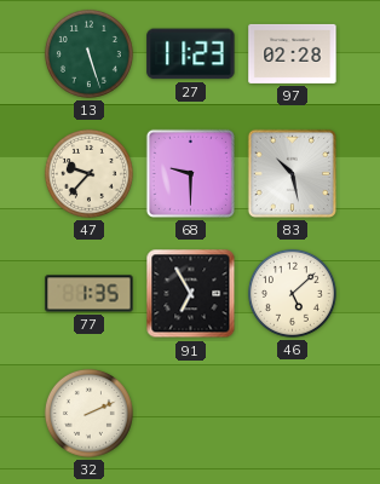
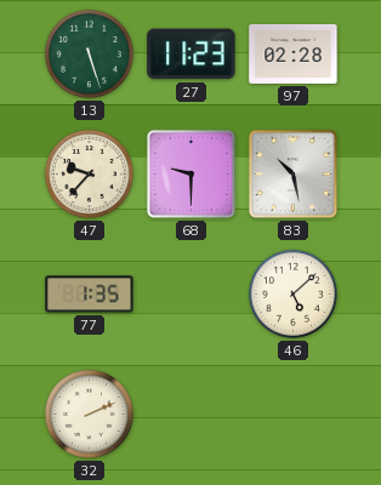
91: 6:55 -> none
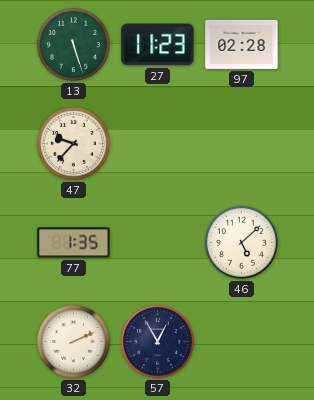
68: 9:30 -> none
83: 10:28 -> none
57: none -> 12:55
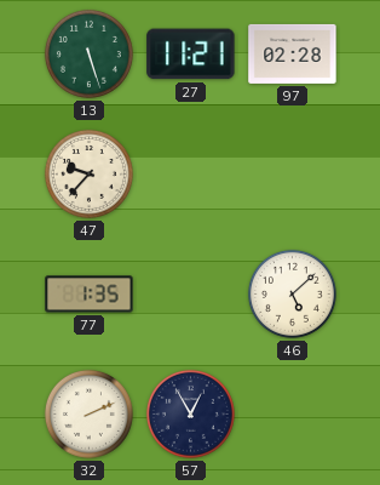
27: 11:23 -> 11:21
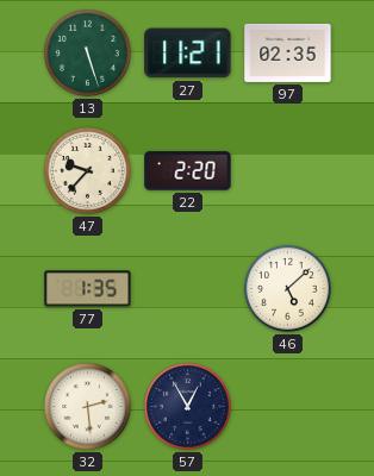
97: 02:28 -> 02:35
22: none -> 2:20
32: 2:11 -> 2:29
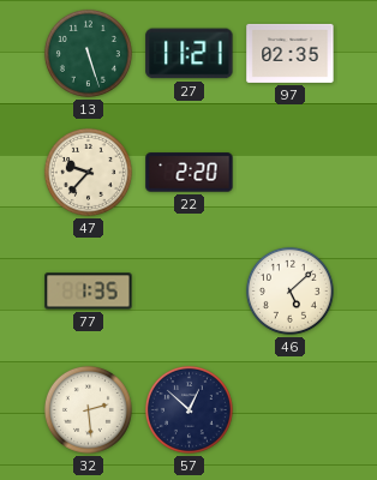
57: 12:55 -> 12:52
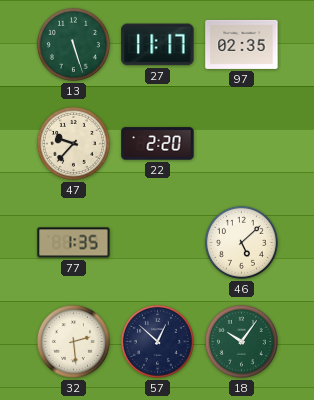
27: 11:21 -> 11:17
18: none -> 10:06
